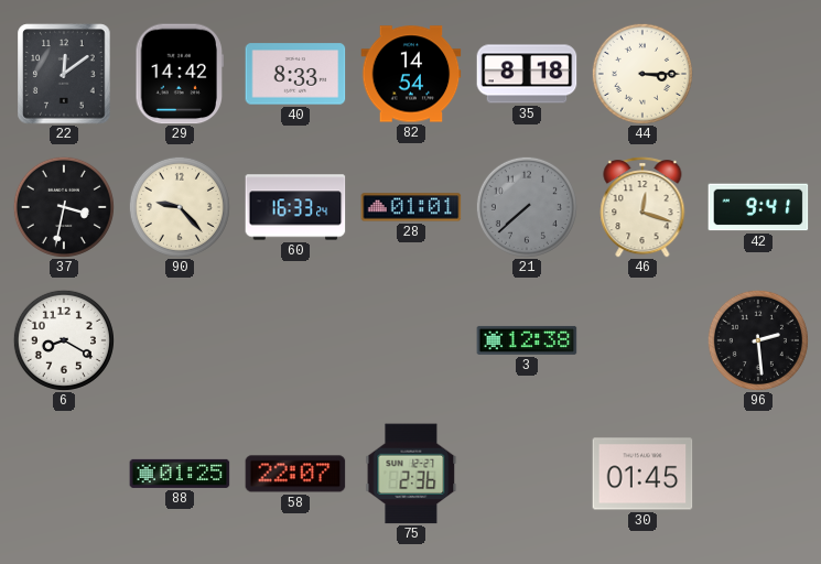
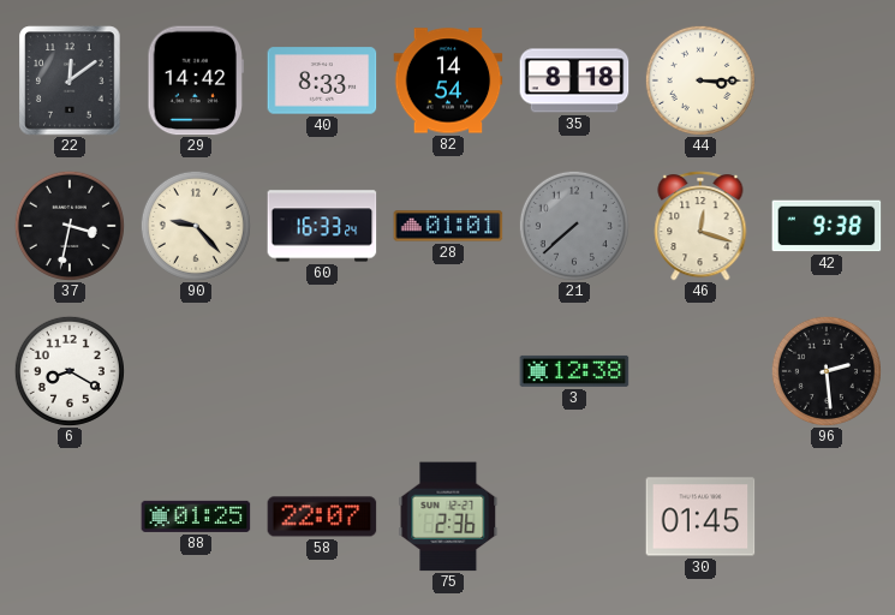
42: 9:41 -> 9:38
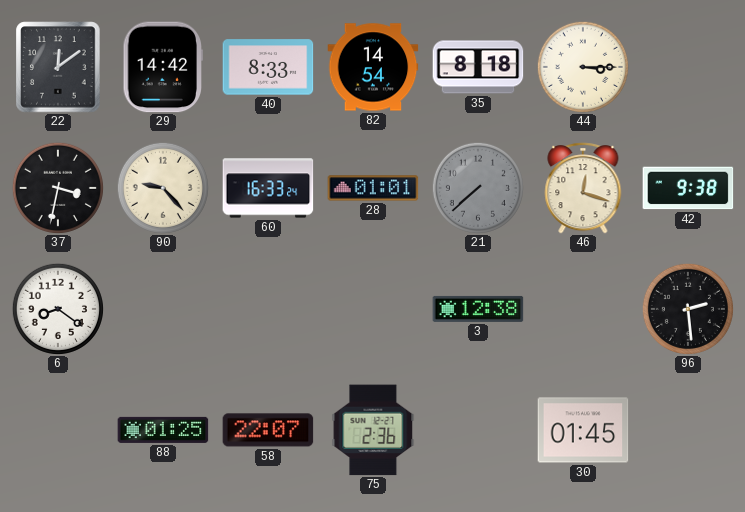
6: 8:20 -> 8:21
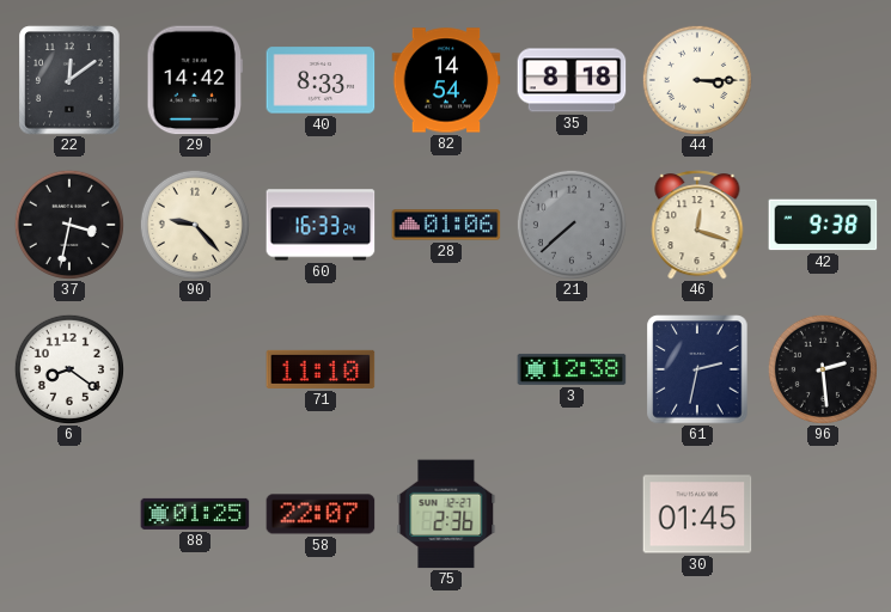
28: 01:01 -> 01:06
71: none -> 11:10
61: none -> 2:32
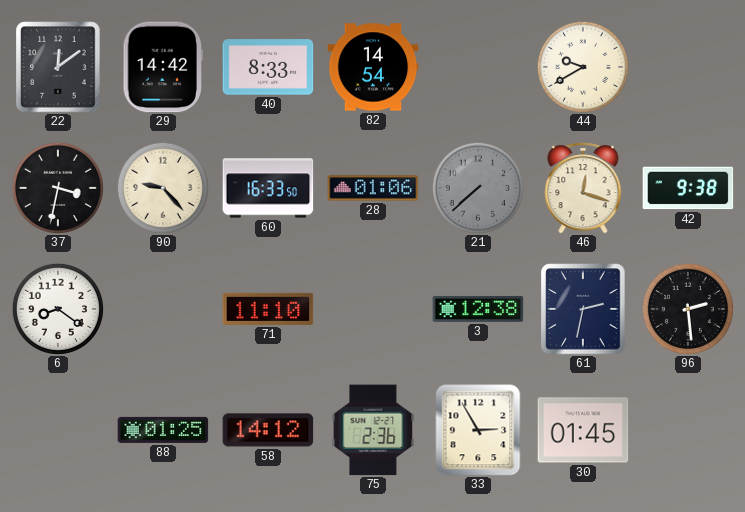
35: 8:18 -> none
44: 3:15 -> 9:40
60: 16:33:24 -> 16:33:50
58: 22:07 -> 14:12
33: none -> 2:55
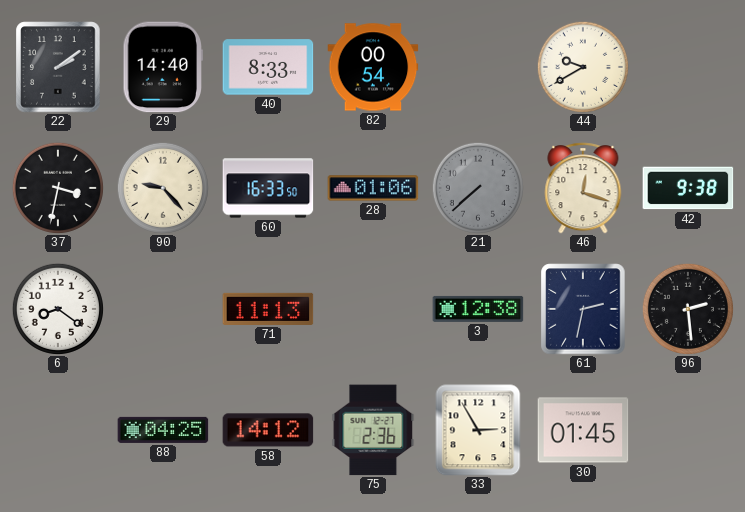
22: 12:09 -> 2:09
29: 14:42 -> 14:40
82: 14:54 -> 00:54
71: 11:10 -> 11:13
88: 01:25 -> 04:25
